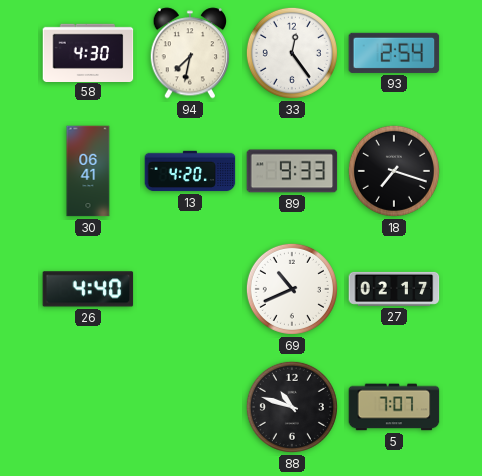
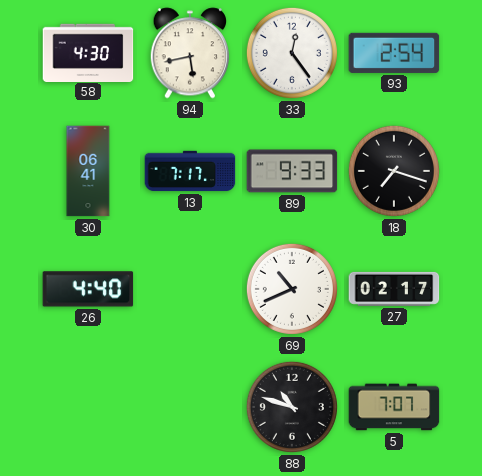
94: 7:32 -> 5:43
13: 4:20 -> 7:17
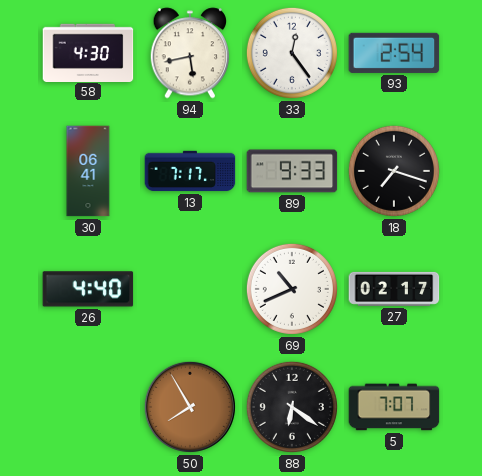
50: none -> 7:55
88: 10:48 -> 6:21
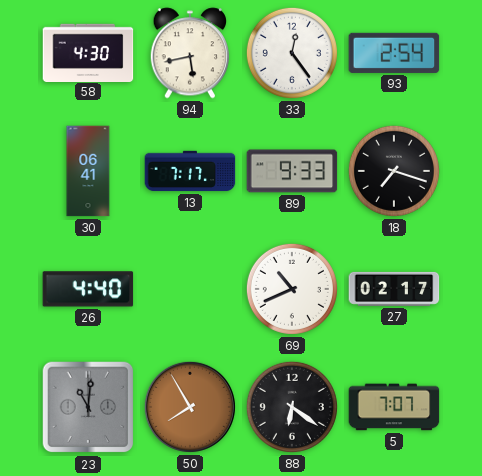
23: none -> 11:01
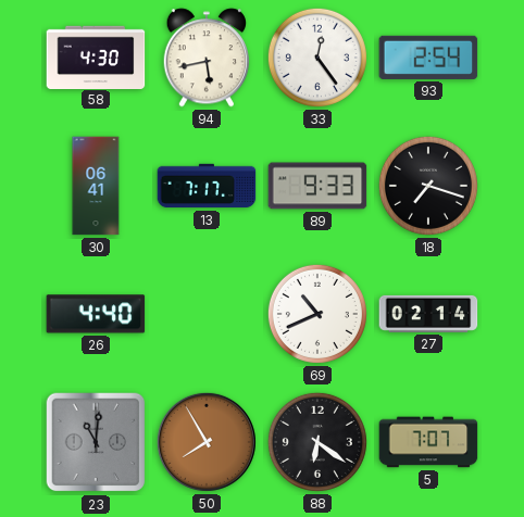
27: 02:17 -> 02:14
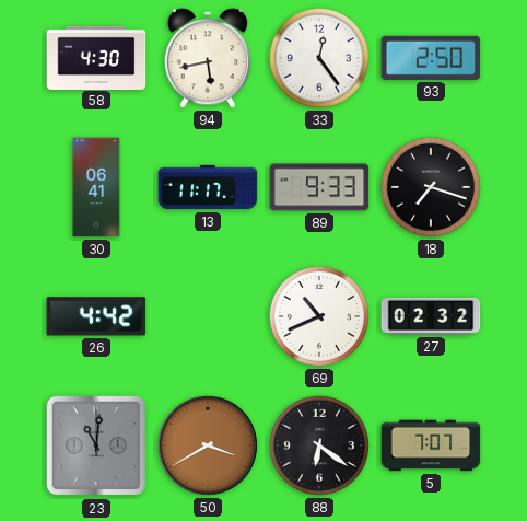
93: 2:54 -> 2:50
13: 7:17 -> 11:17
26: 4:40 -> 4:42
27: 02:14 -> 02:32
50: 7:55 -> 3:40
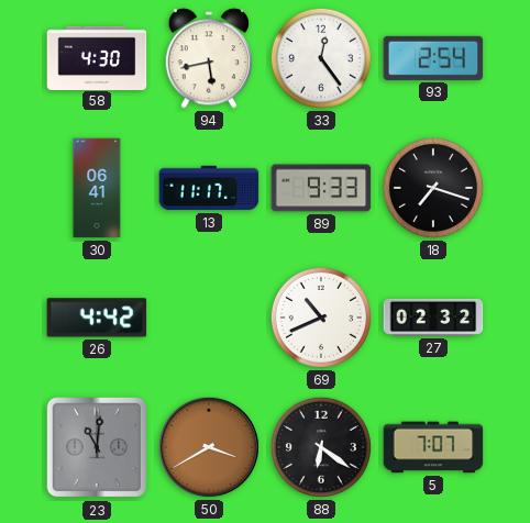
93: 2:50 -> 2:54
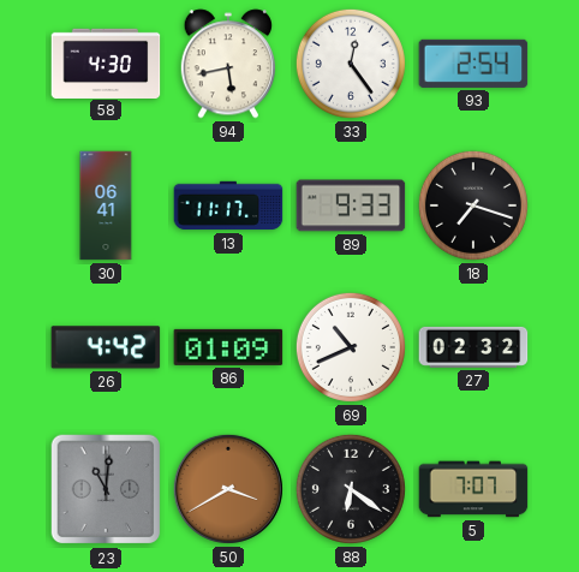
86: none -> 01:09
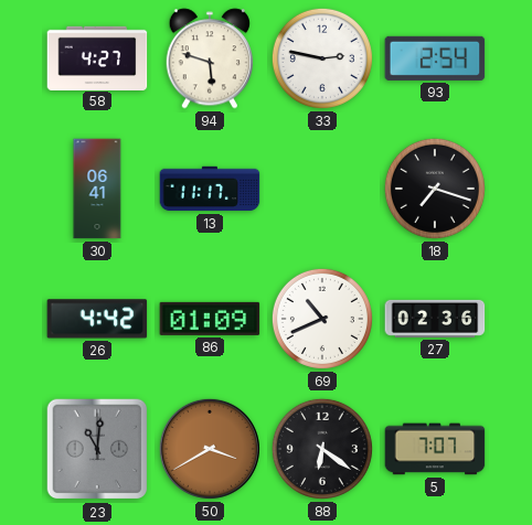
58: 4:30 -> 4:27
94: 5:43 -> 5:48
33: 12:24 -> 2:47
89: 9:33 -> none
27: 02:32 -> 02:36
